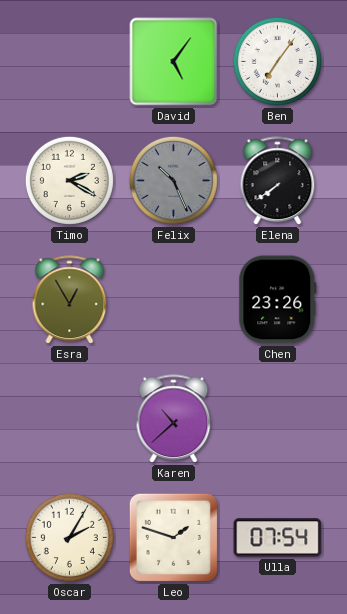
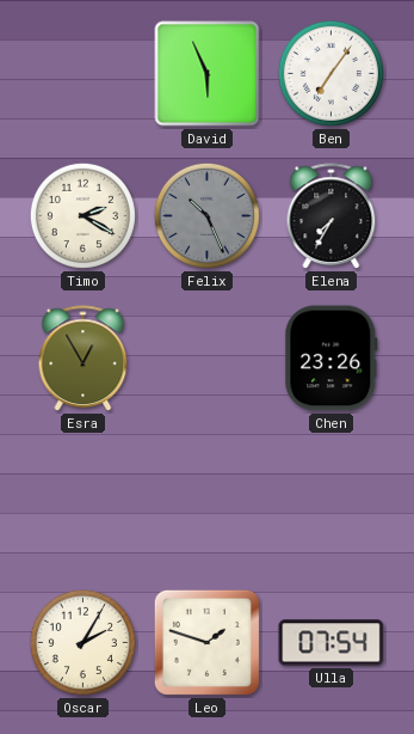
David: 5:06 -> 5:56
Elena: 7:39 -> 7:35
Karen: 10:38 -> none
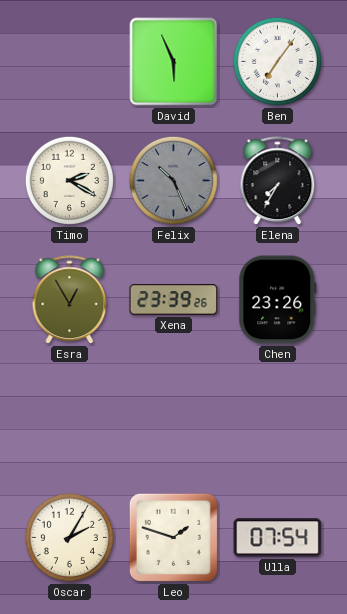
Xena: none -> 23:39
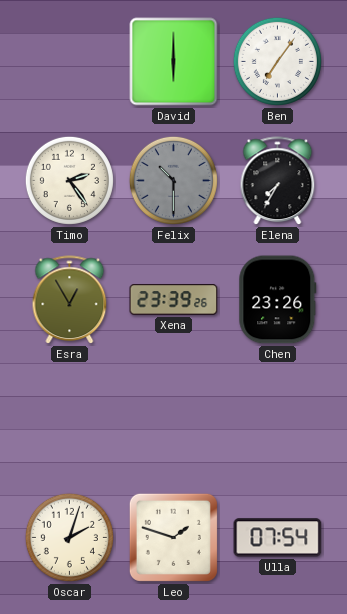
David: 5:56 -> 6:00
Timo: 2:20 -> 2:24
Felix: 10:26 -> 10:30
Oscar: 2:05 -> 2:03
